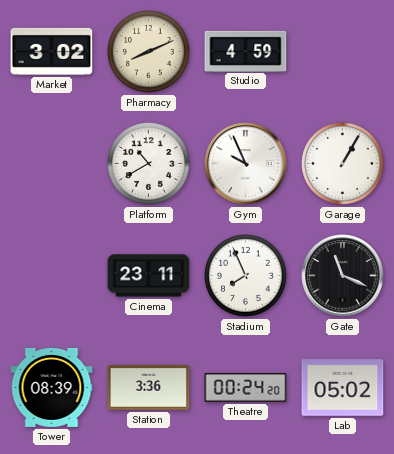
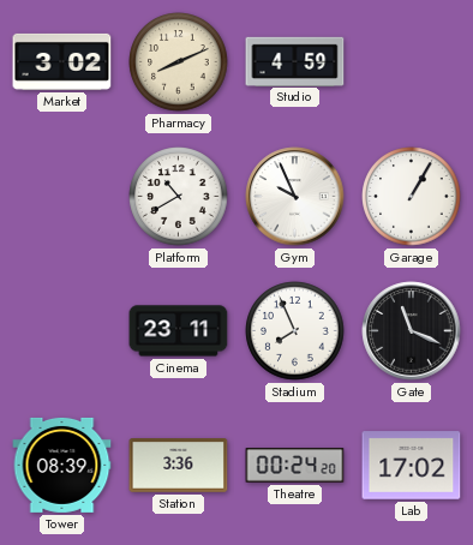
Lab: 05:02 -> 17:02
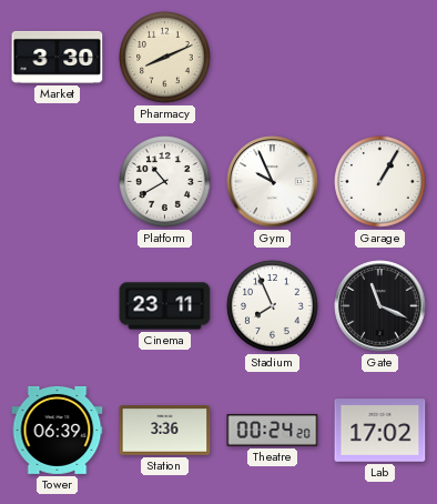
Market: 3:02 -> 3:30
Studio: 4:59 -> none
Tower: 08:39 -> 06:39
